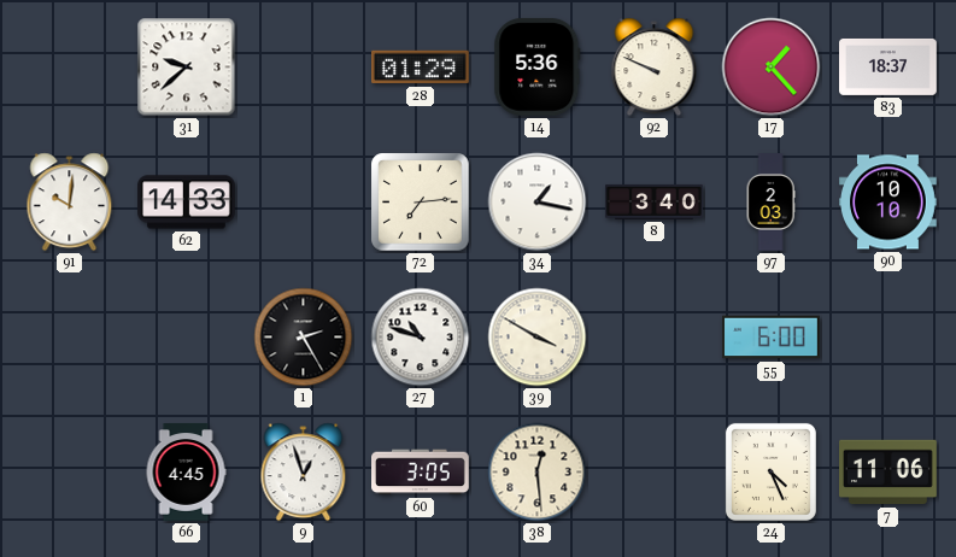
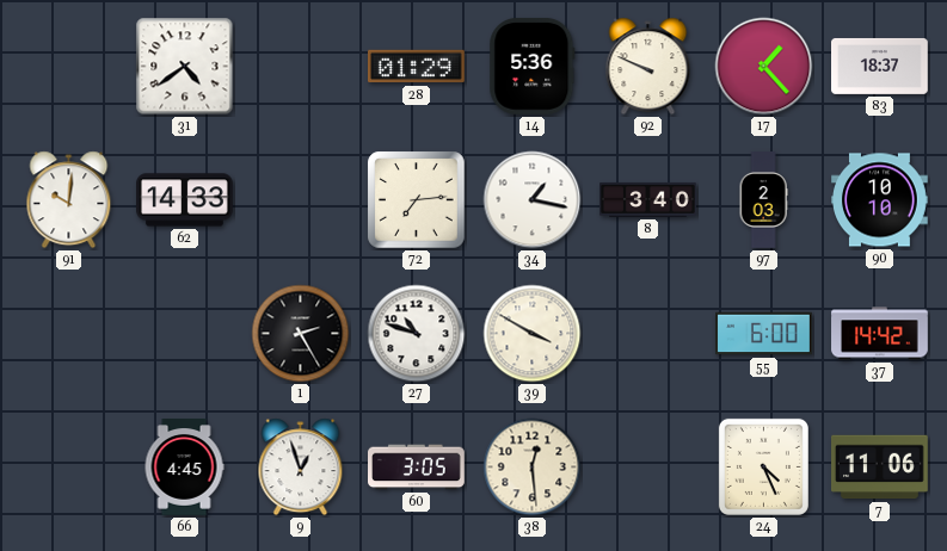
31: 9:38 -> 4:39
37: none -> 14:42
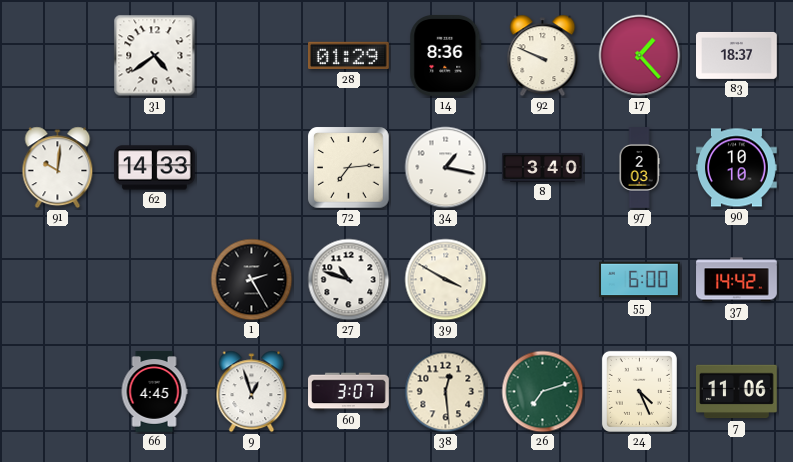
14: 5:36 -> 8:36
60: 3:05 -> 3:07
26: none -> 7:12
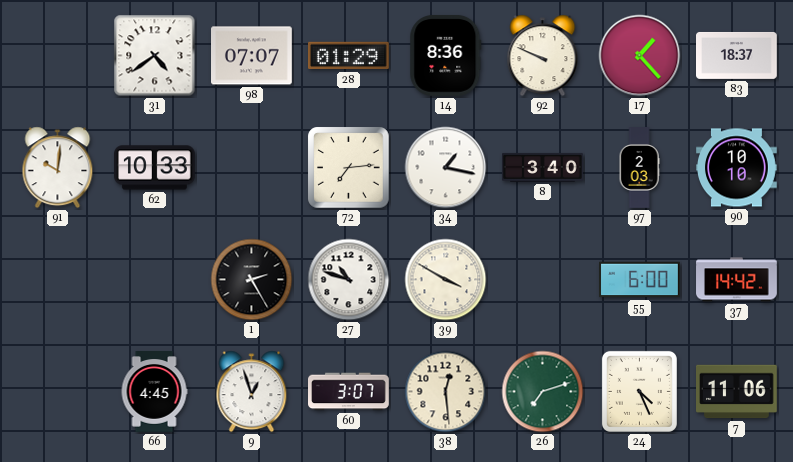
98: none -> 07:07
62: 14:33 -> 10:33
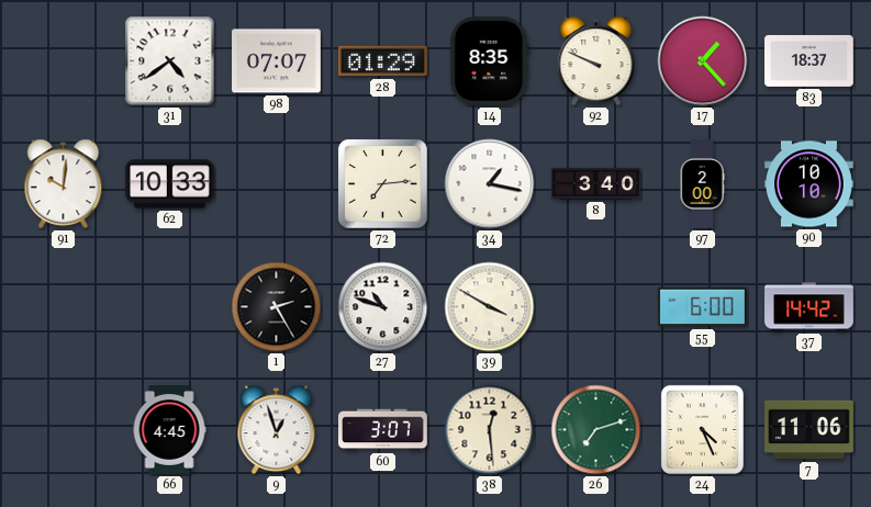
14: 8:36 -> 8:35
97: 2:03 -> 2:00
